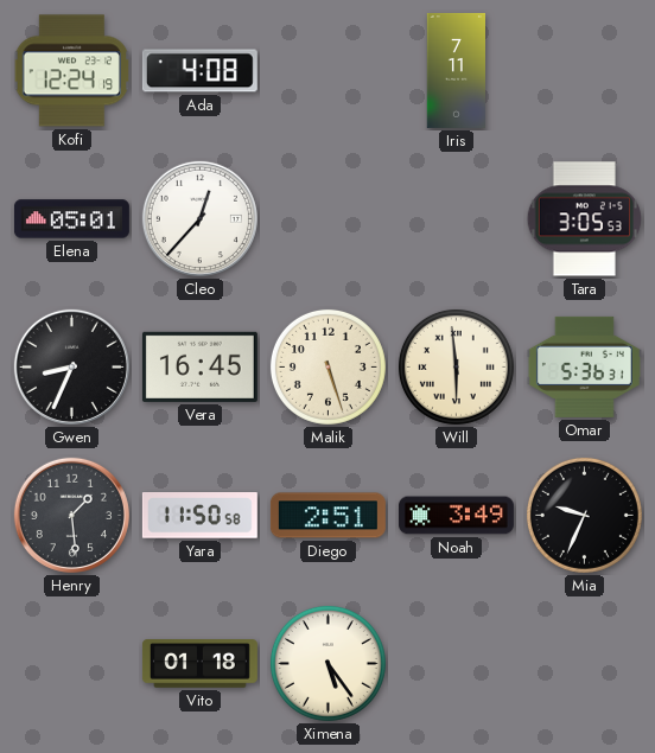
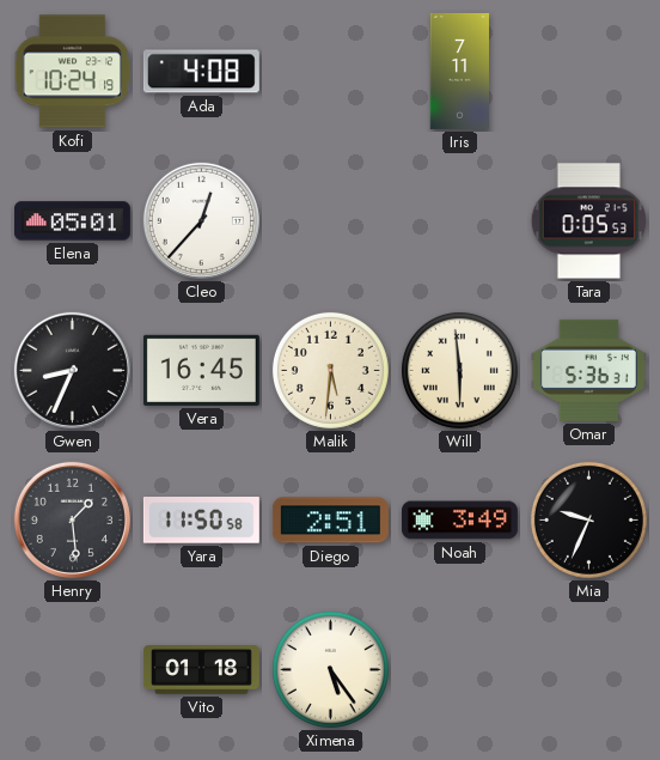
Kofi: 12:24 -> 10:24
Tara: 3:05 -> 0:05
Malik: 5:27 -> 5:31
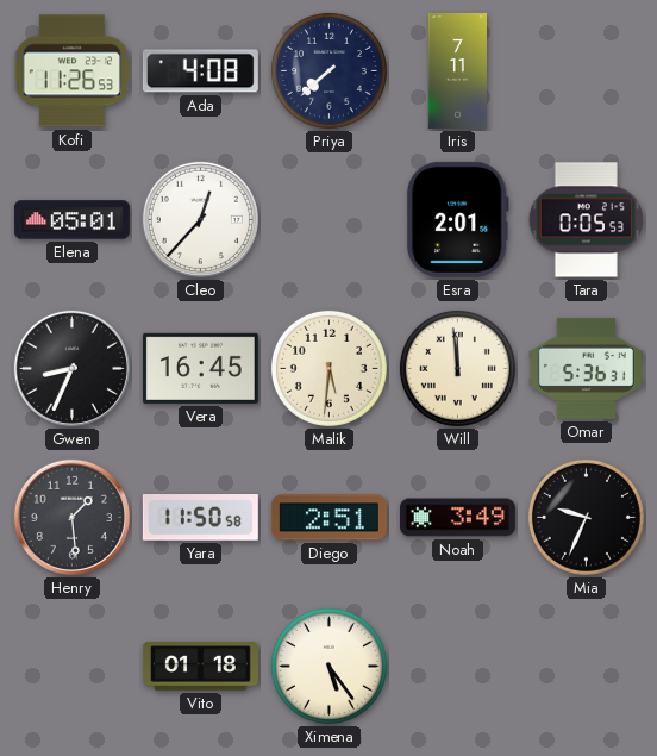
Kofi: 10:24 -> 11:26
Priya: none -> 7:38
Esra: none -> 2:01
Will: 5:59 -> 11:59
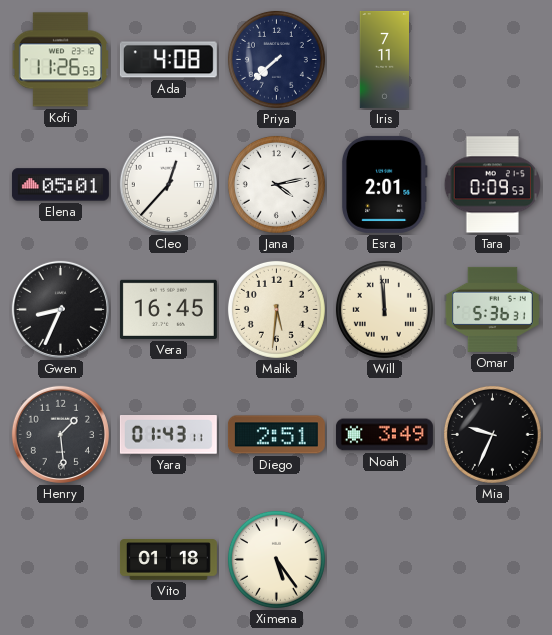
Jana: none -> 4:13
Tara: 0:05 -> 0:09
Yara: 11:50 -> 01:43
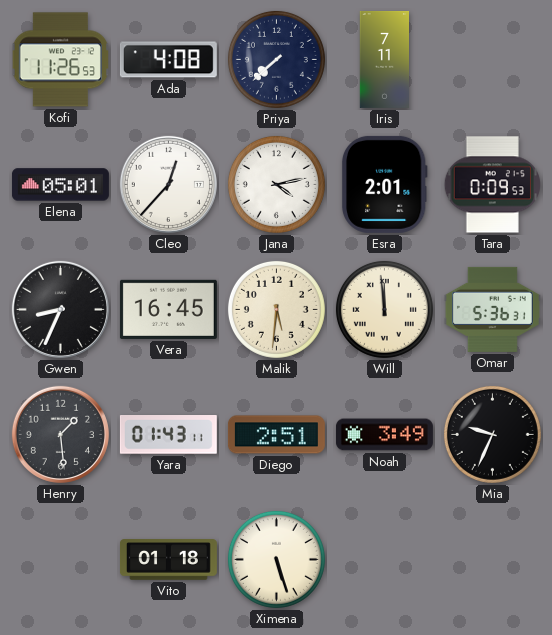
Ximena: 5:24 -> 5:27
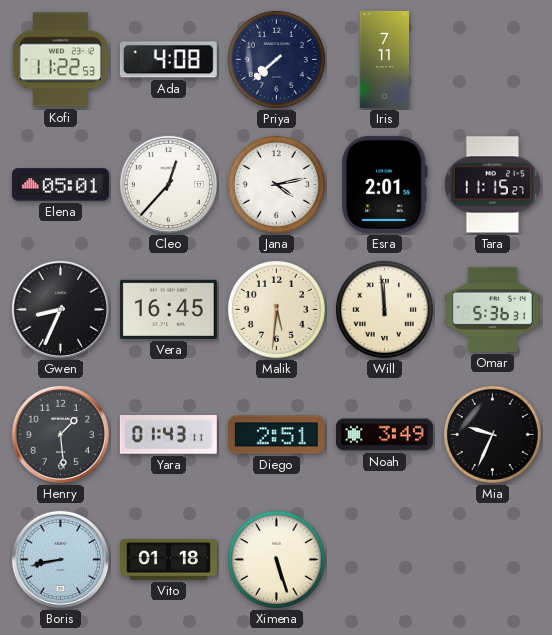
Kofi: 11:26 -> 11:22
Tara: 0:09 -> 11:15
Boris: none -> 8:43
